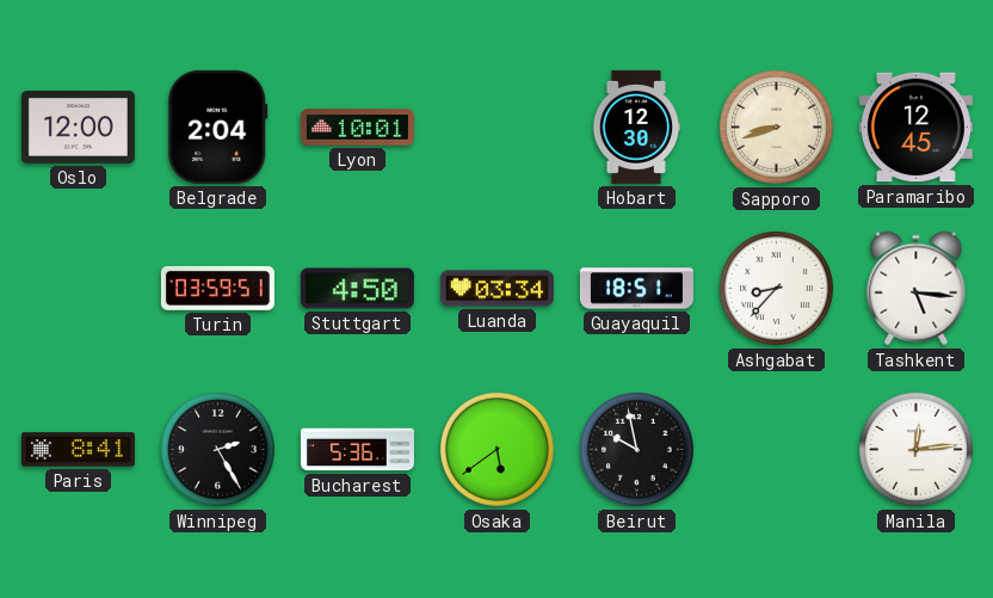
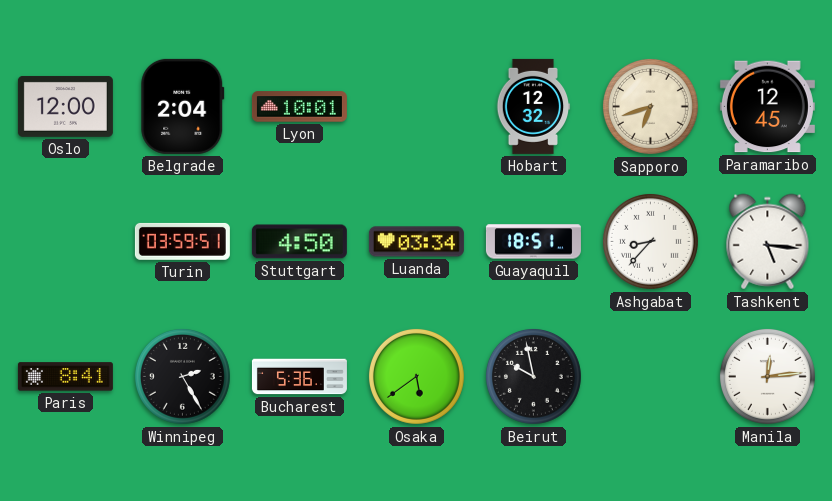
Hobart: 12:30 -> 12:32
Sapporo: 8:42 -> 6:42
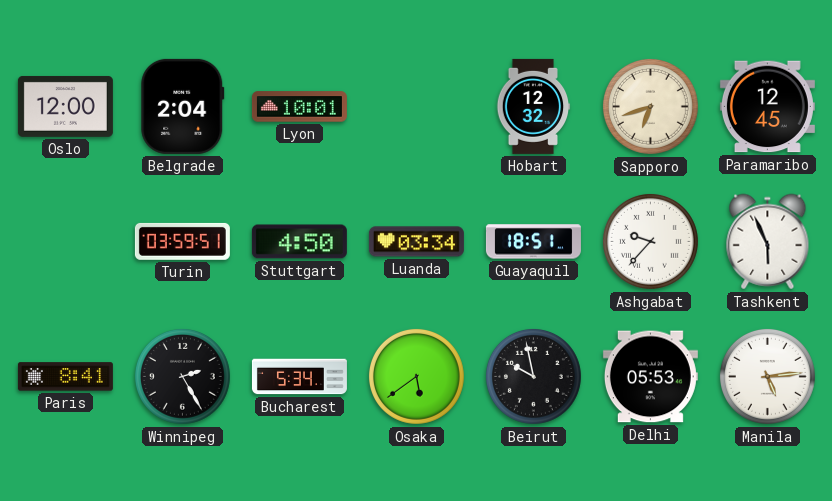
Ashgabat: 8:37 -> 9:37
Tashkent: 5:16 -> 5:56
Bucharest: 5:36 -> 5:34
Delhi: none -> 05:53
Manila: 12:14 -> 5:14
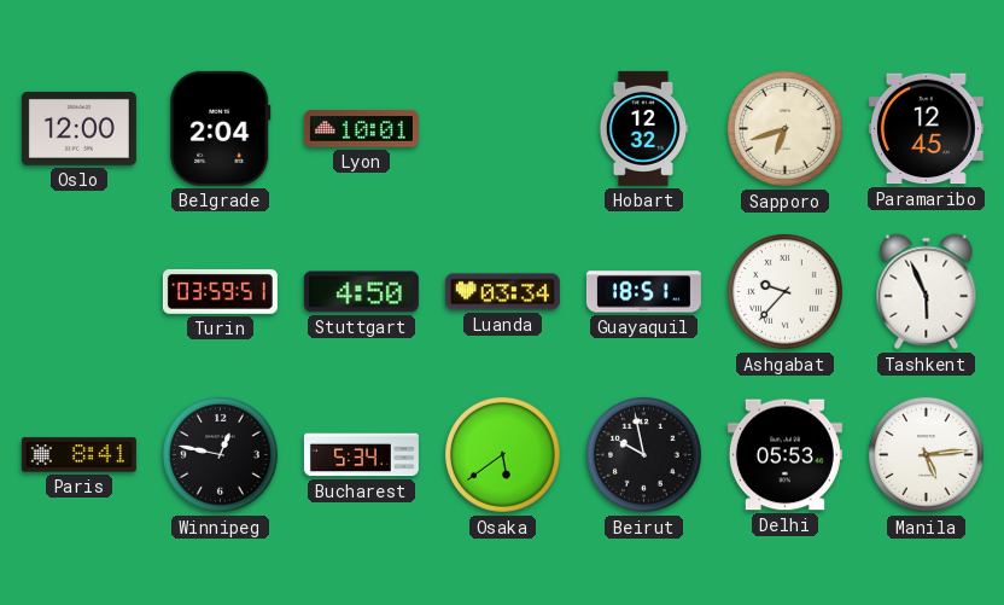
Winnipeg: 2:25 -> 12:47
